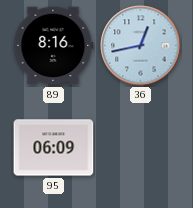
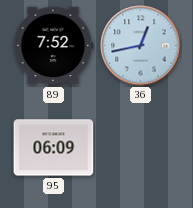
89: 8:16 -> 7:52
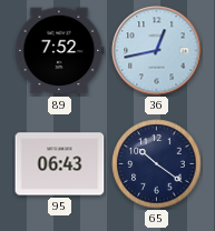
95: 06:09 -> 06:43
65: none -> 10:21
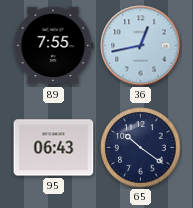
89: 7:52 -> 7:55
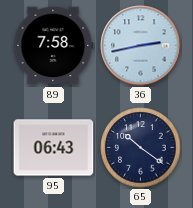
89: 7:55 -> 7:58
36: 12:43 -> 2:43
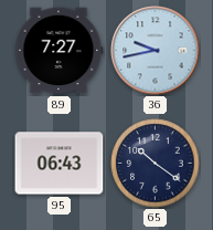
89: 7:58 -> 7:27
36: 2:43 -> 9:43
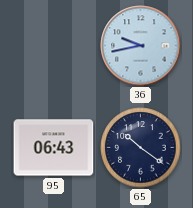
89: 7:27 -> none
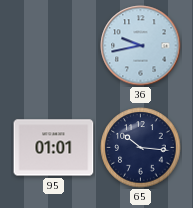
95: 06:43 -> 01:01
65: 10:21 -> 10:16
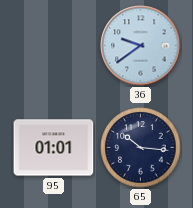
36: 9:43 -> 9:39
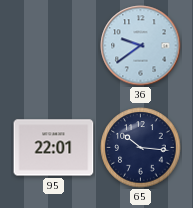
95: 01:01 -> 22:01
